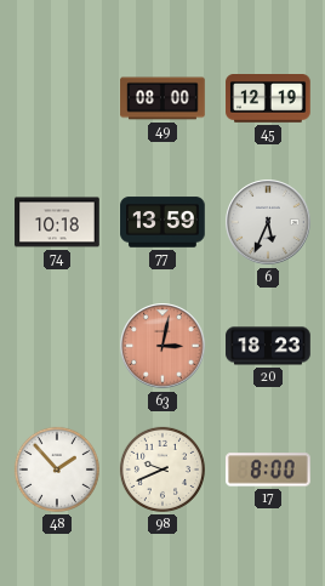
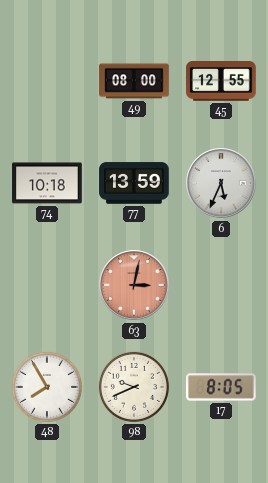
45: 12:19 -> 12:55
20: 18:23 -> none
48: 1:53 -> 7:55
17: 8:00 -> 8:05
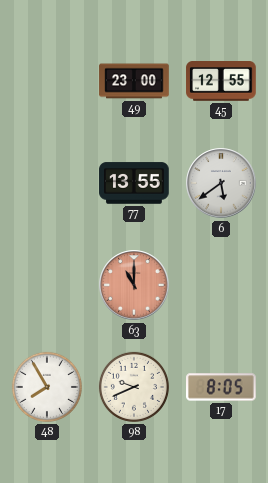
49: 08:00 -> 23:00
74: 10:18 -> none
77: 13:59 -> 13:55
6: 5:34 -> 5:39
63: 3:02 -> 11:00
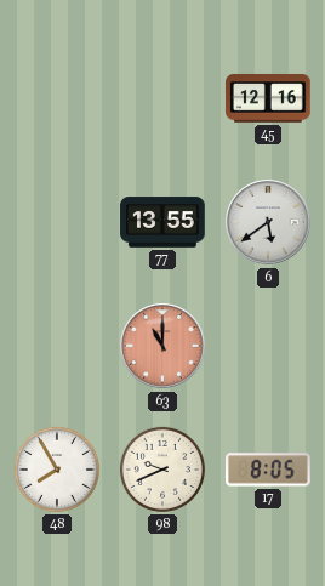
49: 23:00 -> none
45: 12:55 -> 12:16
